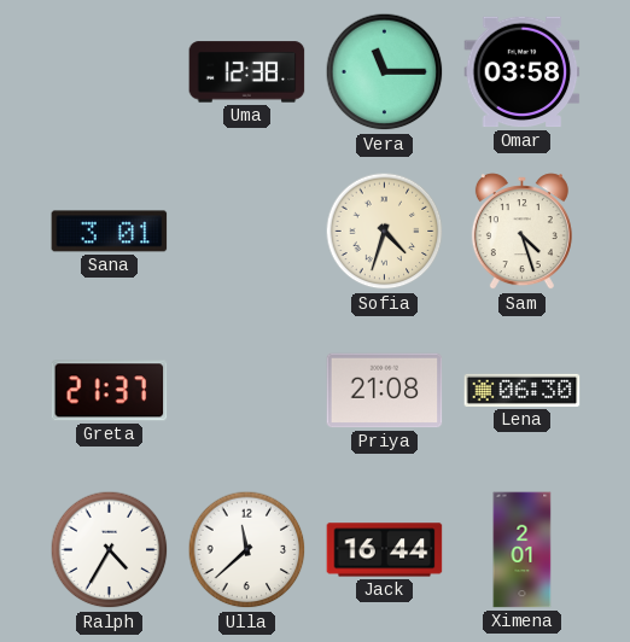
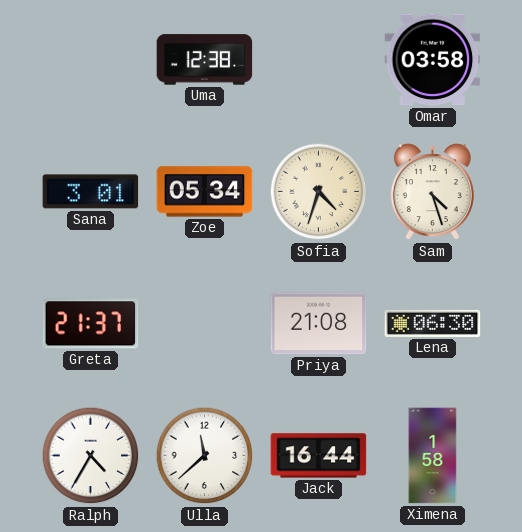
Vera: 11:15 -> none
Zoe: none -> 05:34
Ximena: 2:01 -> 1:58
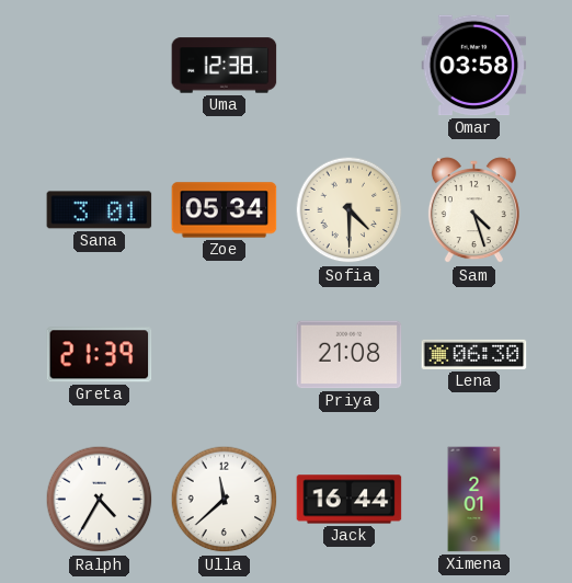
Sofia: 4:33 -> 4:30
Greta: 21:37 -> 21:39
Ximena: 1:58 -> 2:01
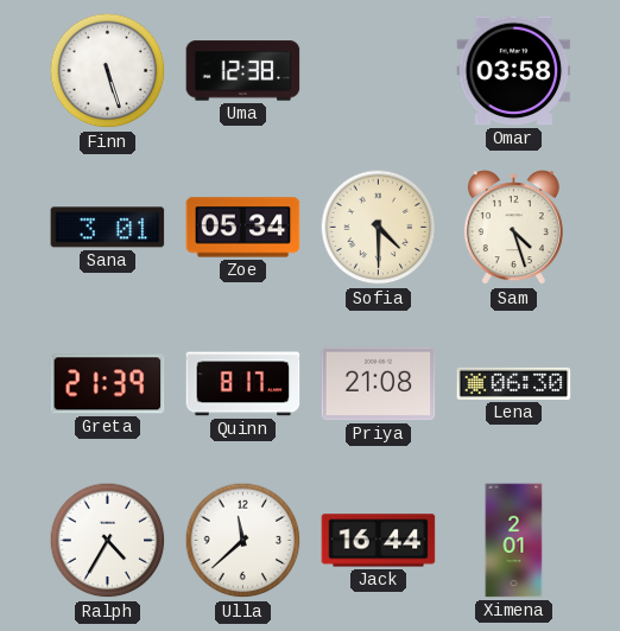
Finn: none -> 5:27
Quinn: none -> 8:17
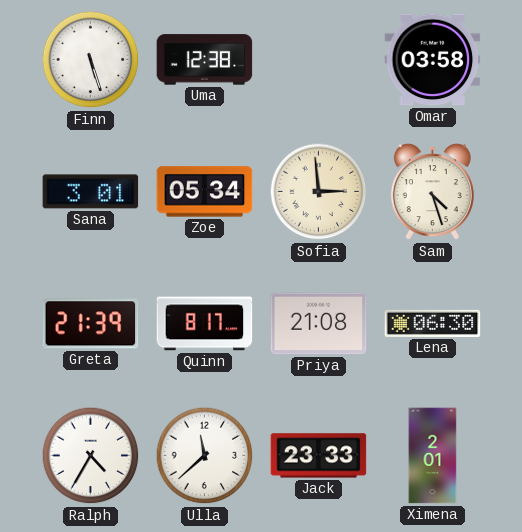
Sofia: 4:30 -> 2:59
Jack: 16:44 -> 23:33
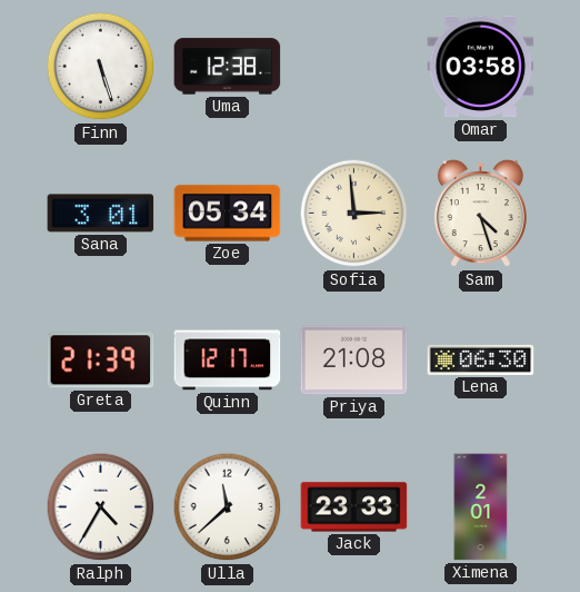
Quinn: 8:17 -> 12:17
